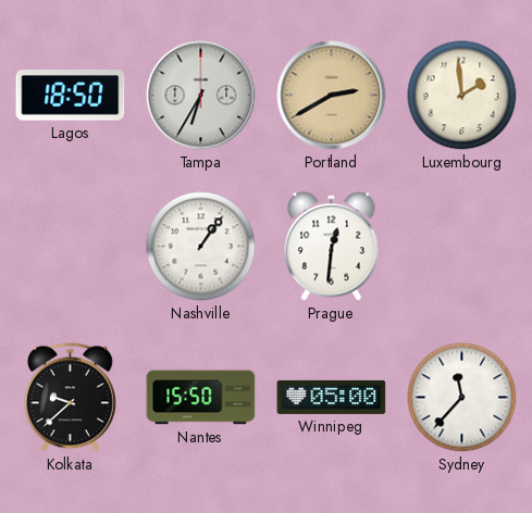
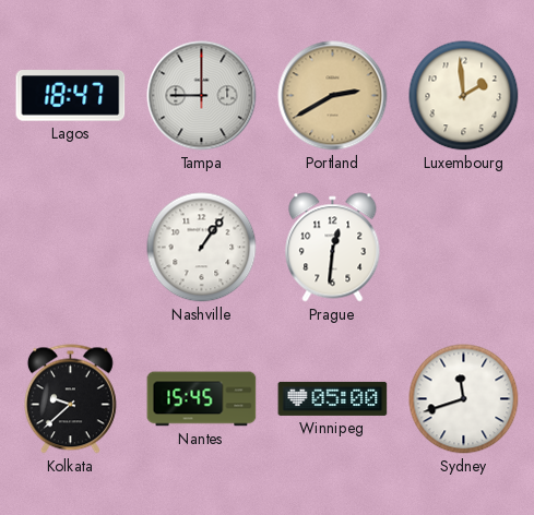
Lagos: 18:50 -> 18:47
Tampa: 6:35 -> 9:00
Nantes: 15:50 -> 15:45
Sydney: 11:37 -> 11:42
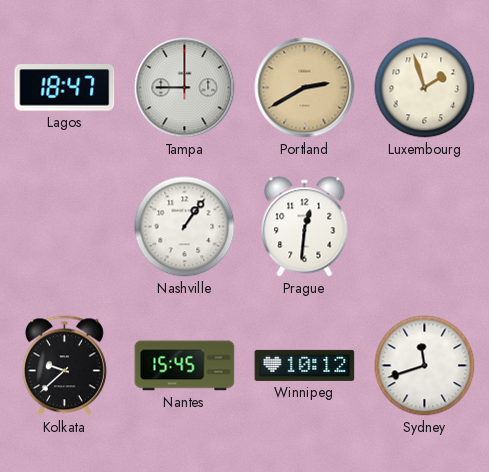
Luxembourg: 1:59 -> 1:57
Winnipeg: 05:00 -> 10:12
